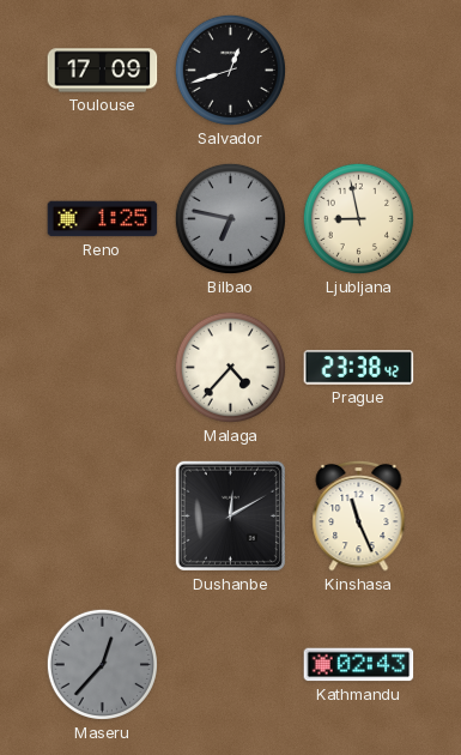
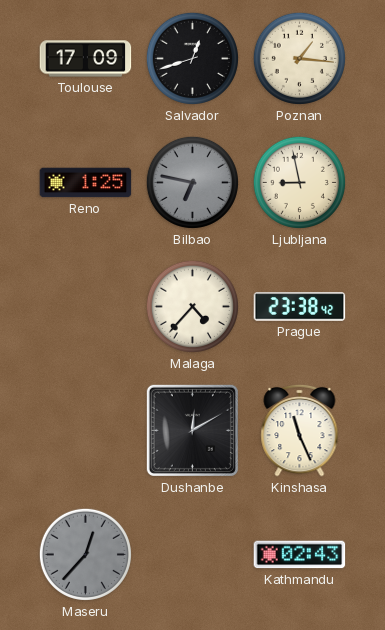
Poznan: none -> 1:16
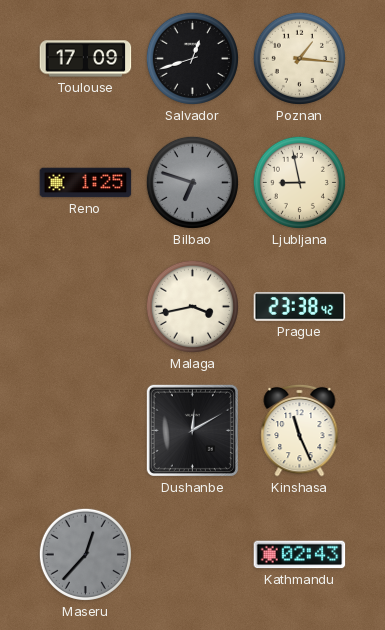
Bilbao: 6:47 -> 6:48
Malaga: 4:37 -> 3:43
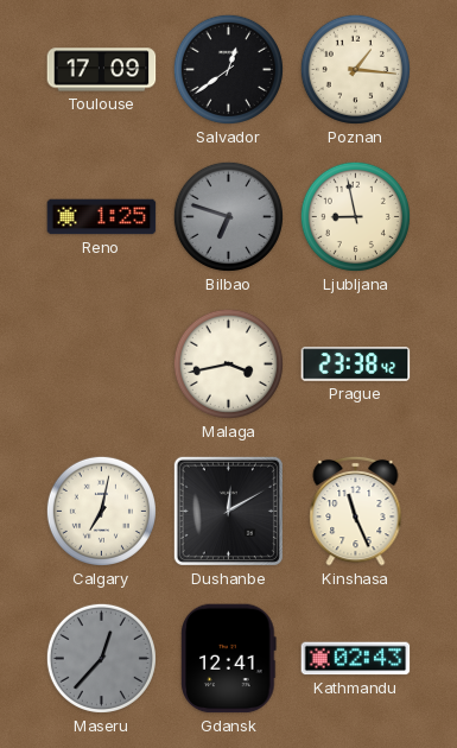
Salvador: 12:42 -> 12:39
Calgary: none -> 7:02
Gdansk: none -> 12:41
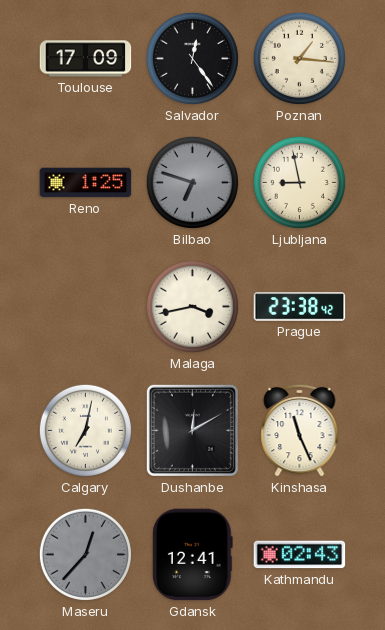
Salvador: 12:39 -> 12:24
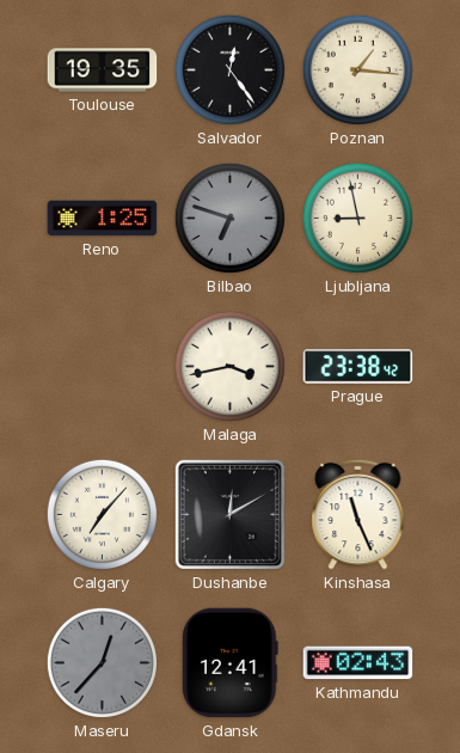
Toulouse: 17:09 -> 19:35
Calgary: 7:02 -> 7:07
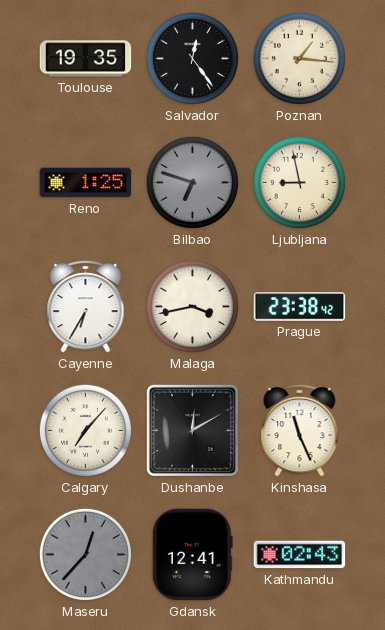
Cayenne: none -> 6:35
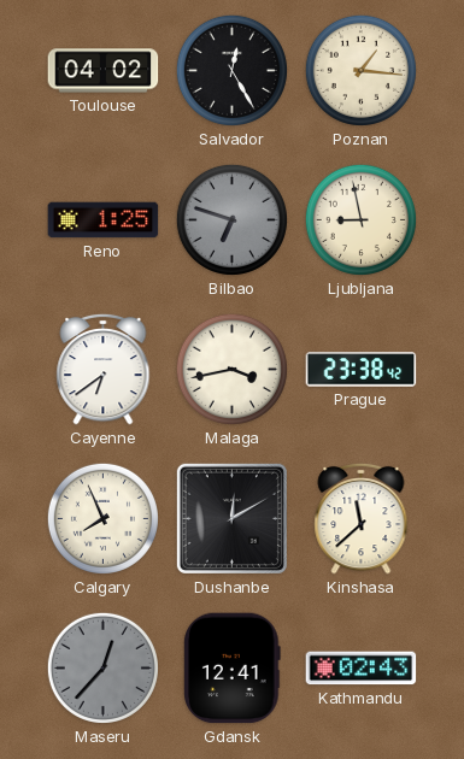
Toulouse: 19:35 -> 04:02
Salvador: 12:24 -> 12:25
Cayenne: 6:35 -> 6:39
Calgary: 7:07 -> 7:56
Kinshasa: 11:26 -> 11:38
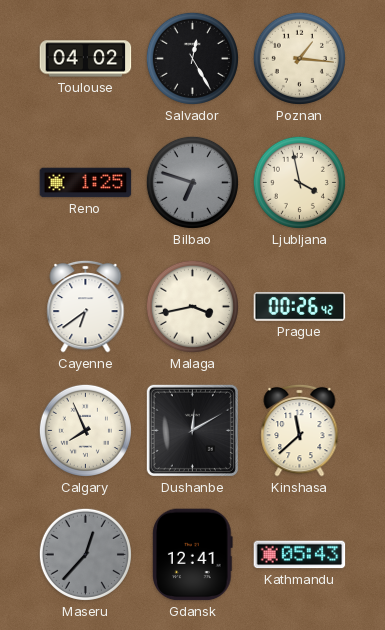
Ljubljana: 8:58 -> 3:58
Prague: 23:38 -> 00:26
Kathmandu: 02:43 -> 05:43
